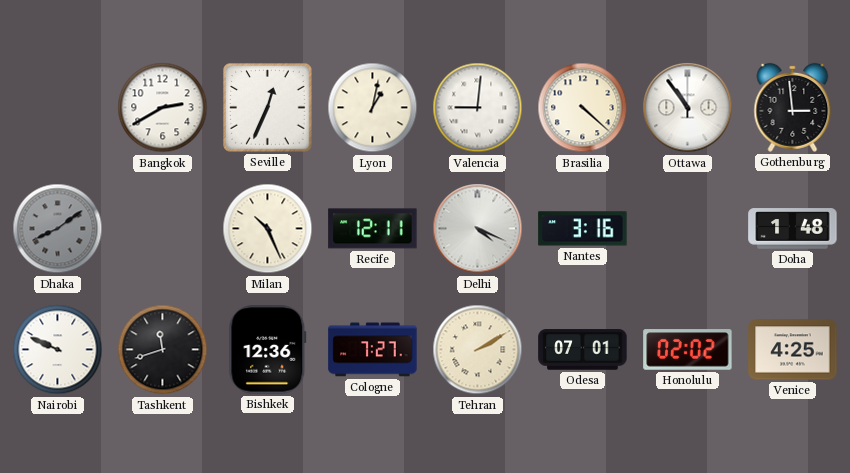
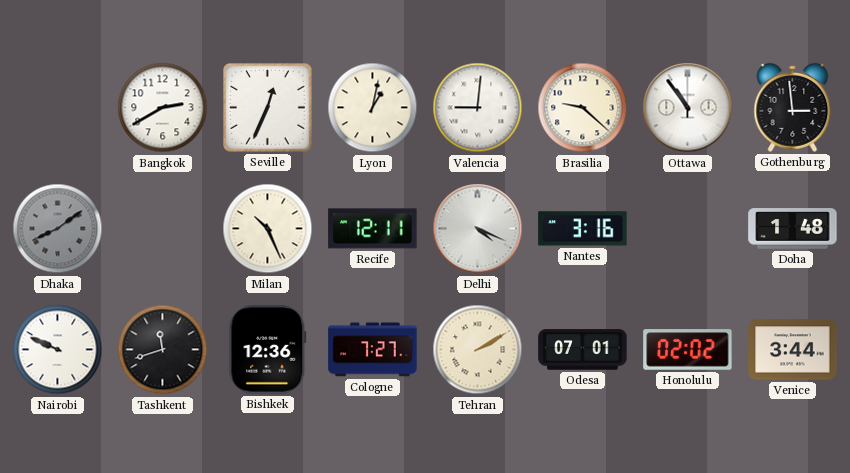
Brasilia: 4:22 -> 9:22
Venice: 4:25 -> 3:44
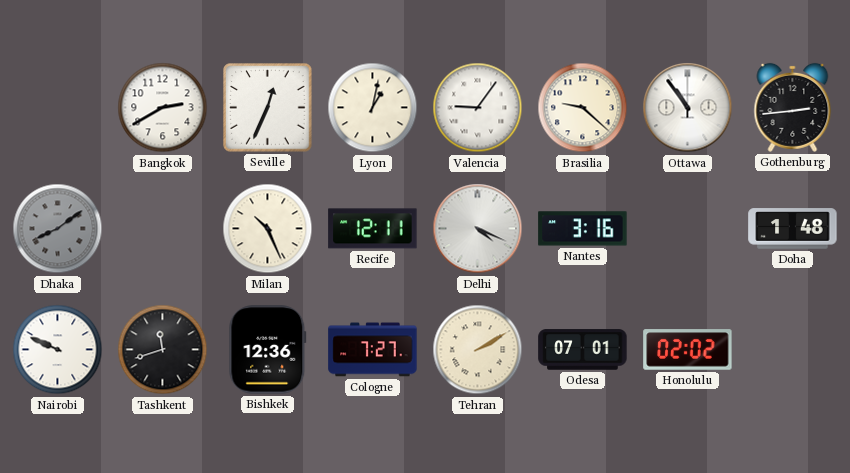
Valencia: 9:01 -> 9:06
Gothenburg: 2:59 -> 2:44
Venice: 3:44 -> none
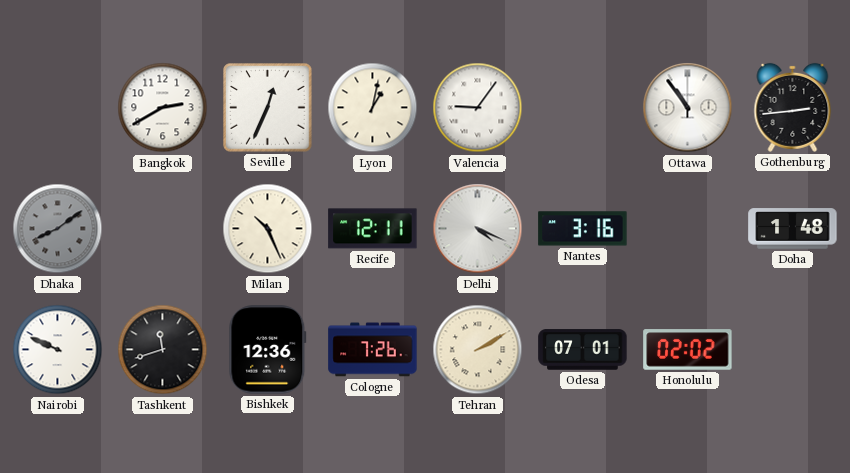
Brasilia: 9:22 -> none
Cologne: 7:27 -> 7:26
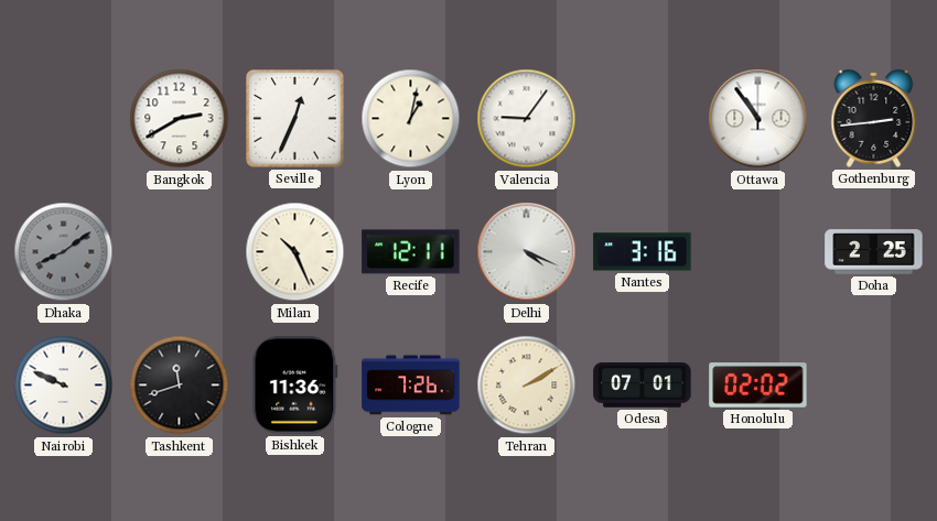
Doha: 1:48 -> 2:25
Bishkek: 12:36 -> 11:36
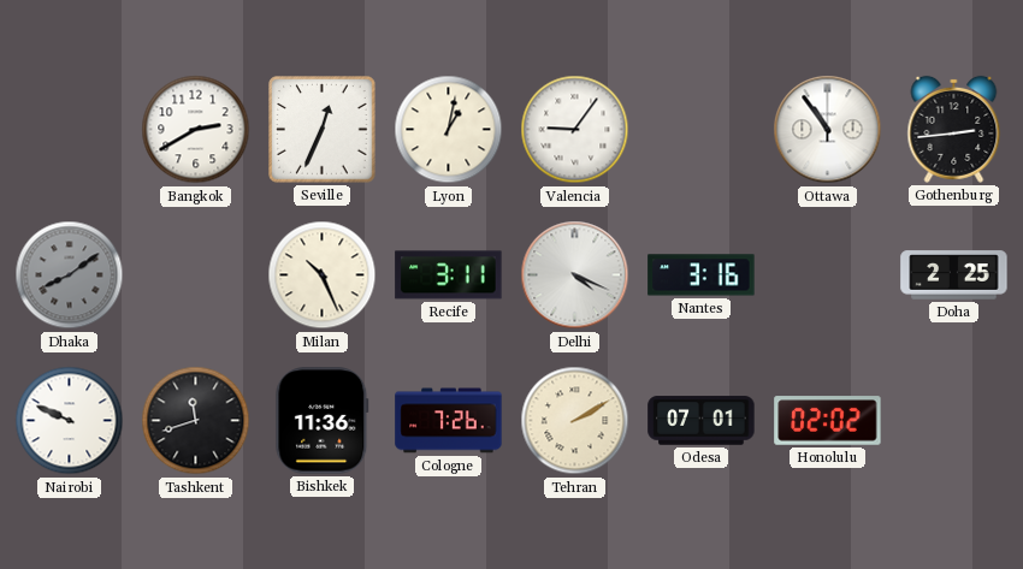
Recife: 12:11 -> 3:11
